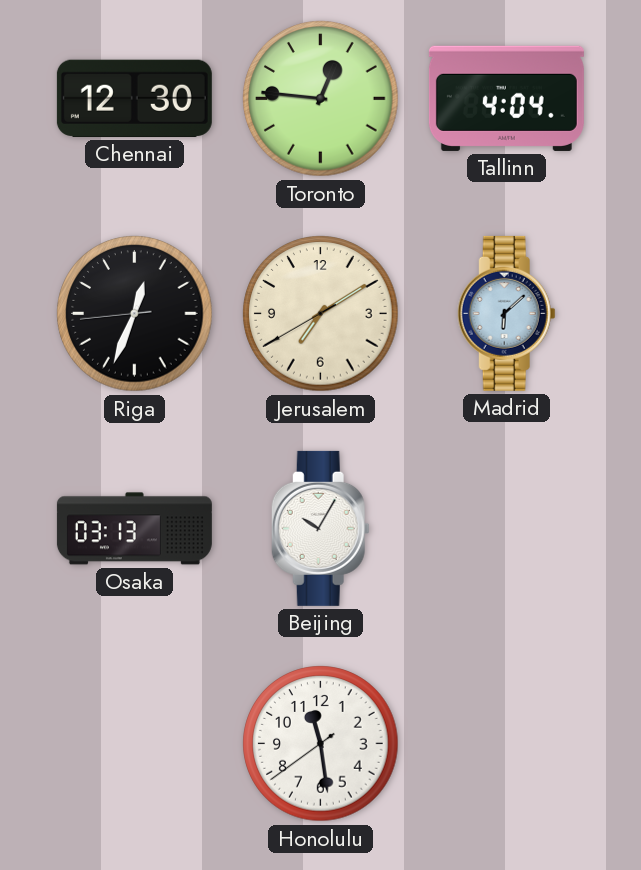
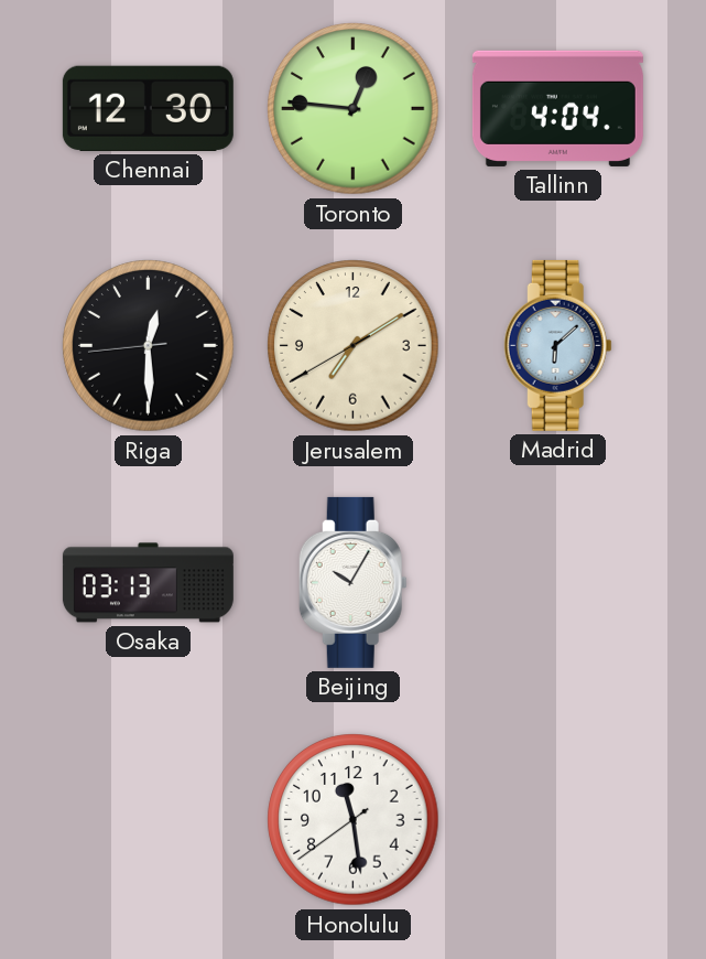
Riga: 12:33 -> 12:29
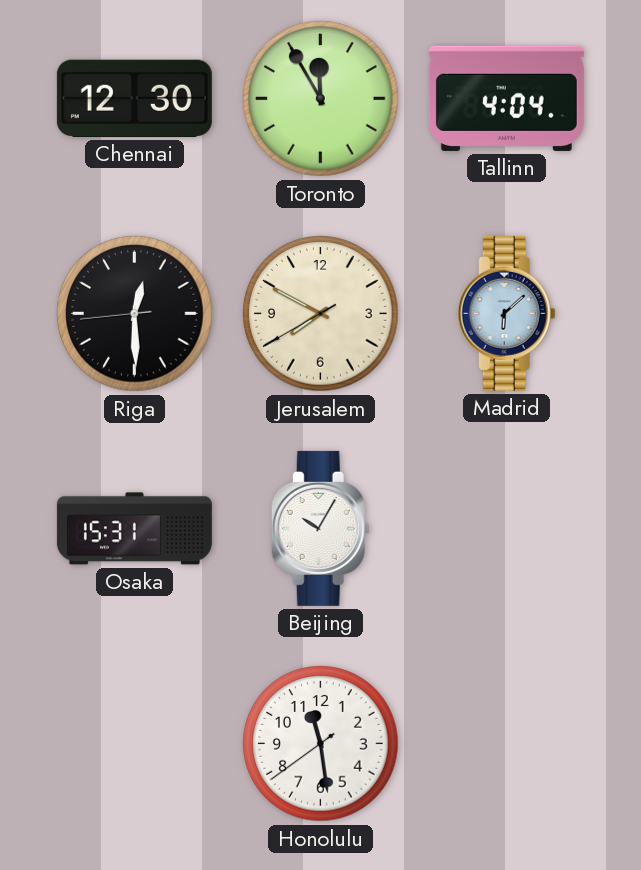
Toronto: 12:46 -> 11:55
Jerusalem: 7:09 -> 7:49
Osaka: 03:13 -> 15:31
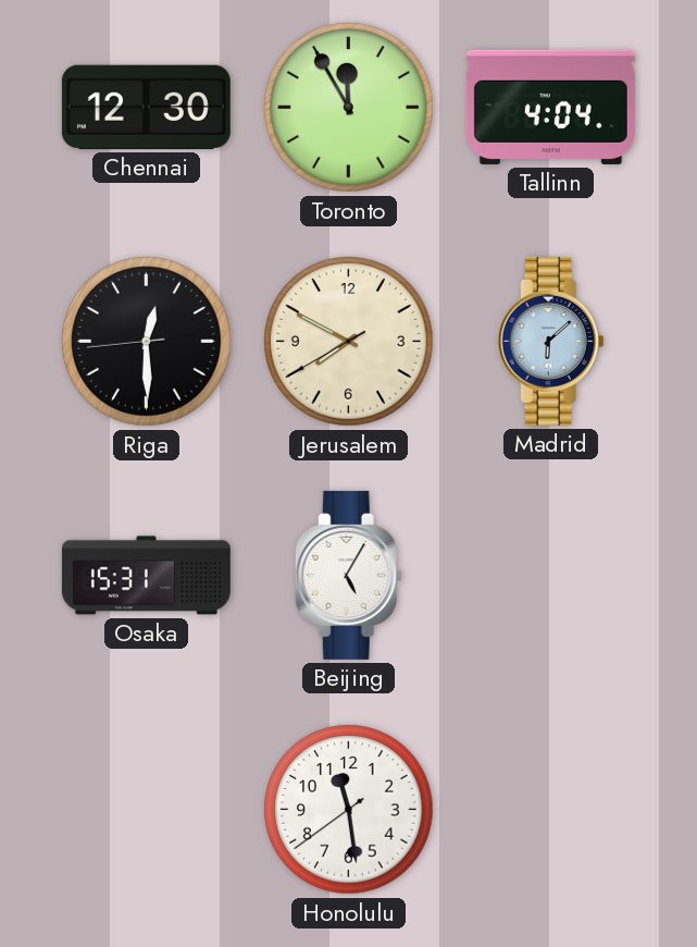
Beijing: 10:05 -> 5:05
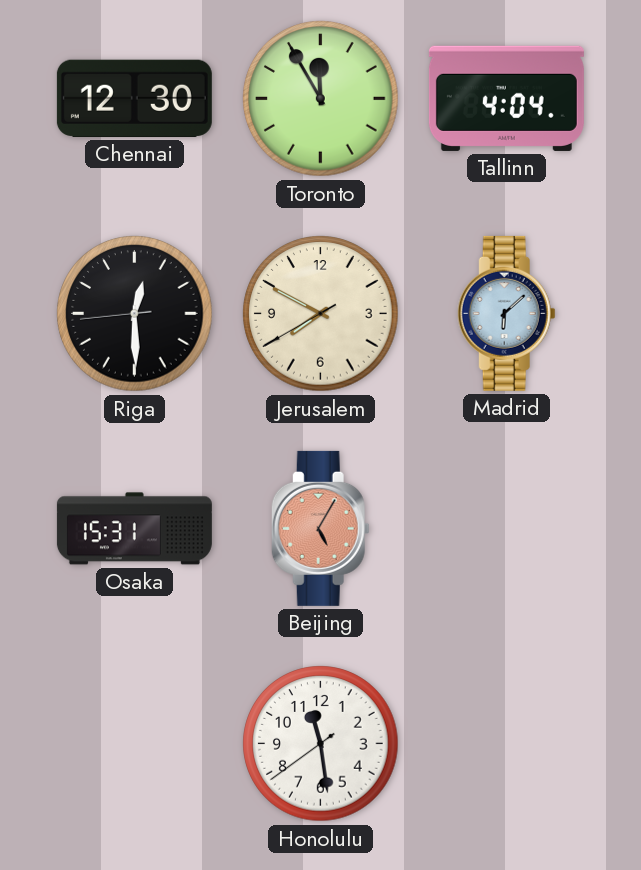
Beijing dial: white -> salmon
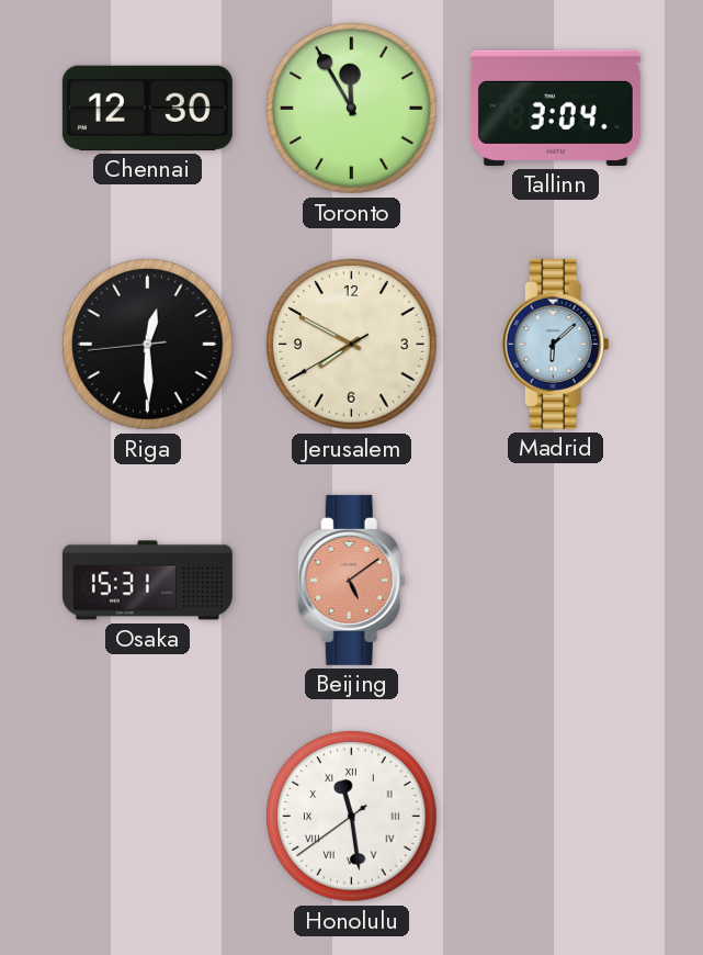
Tallinn: 4:04 -> 3:04
Beijing: 5:05 -> 5:09
Honolulu numerals: Arabic -> Roman
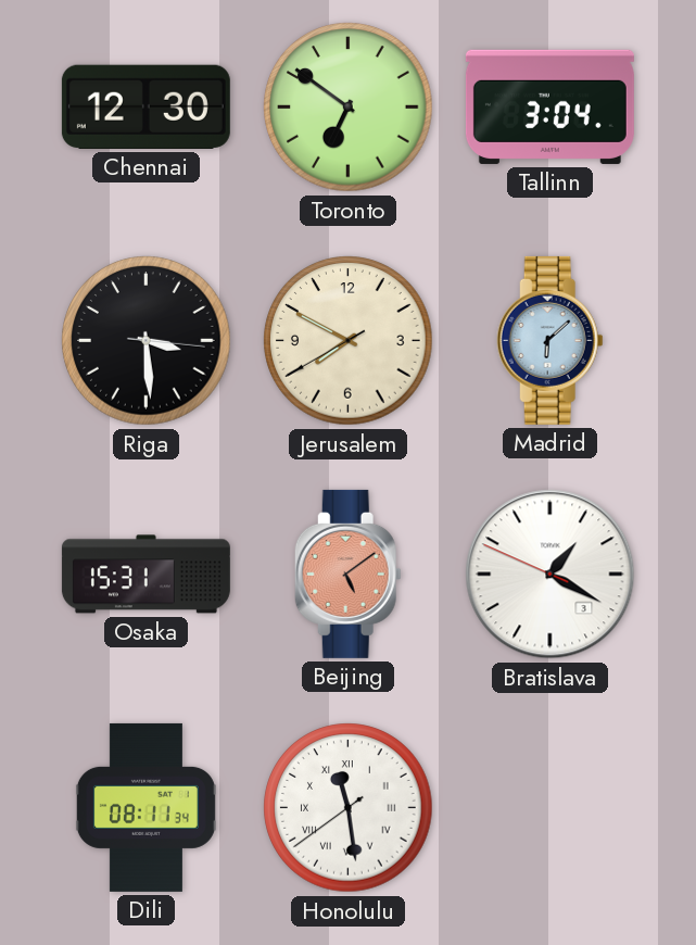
Toronto: 11:55 -> 6:51
Riga: 12:29 -> 3:29
Bratislava: none -> 1:19
Dili: none -> 08:11
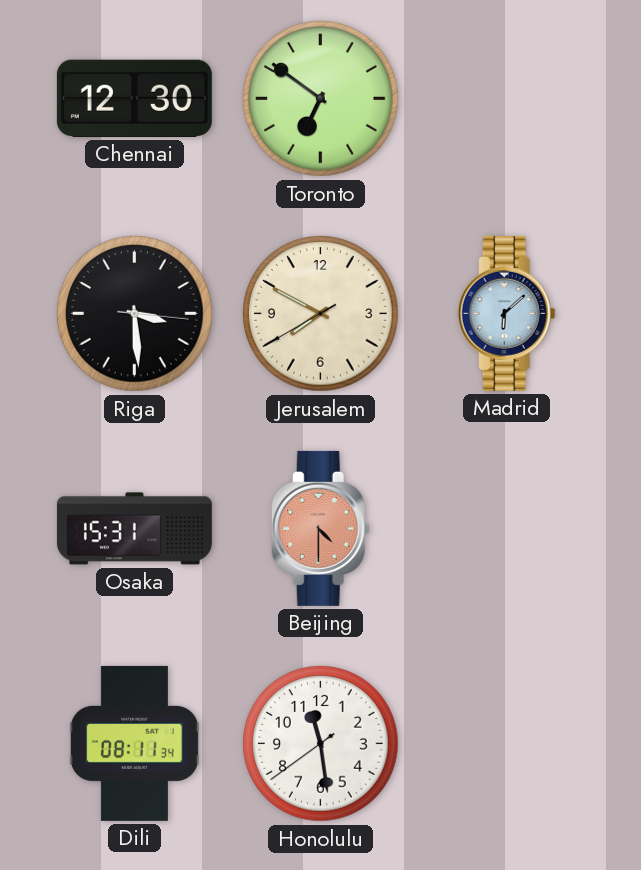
Tallinn: 3:04 -> none
Beijing: 5:09 -> 4:30
Bratislava: 1:19 -> none
Honolulu numerals: Roman -> Arabic
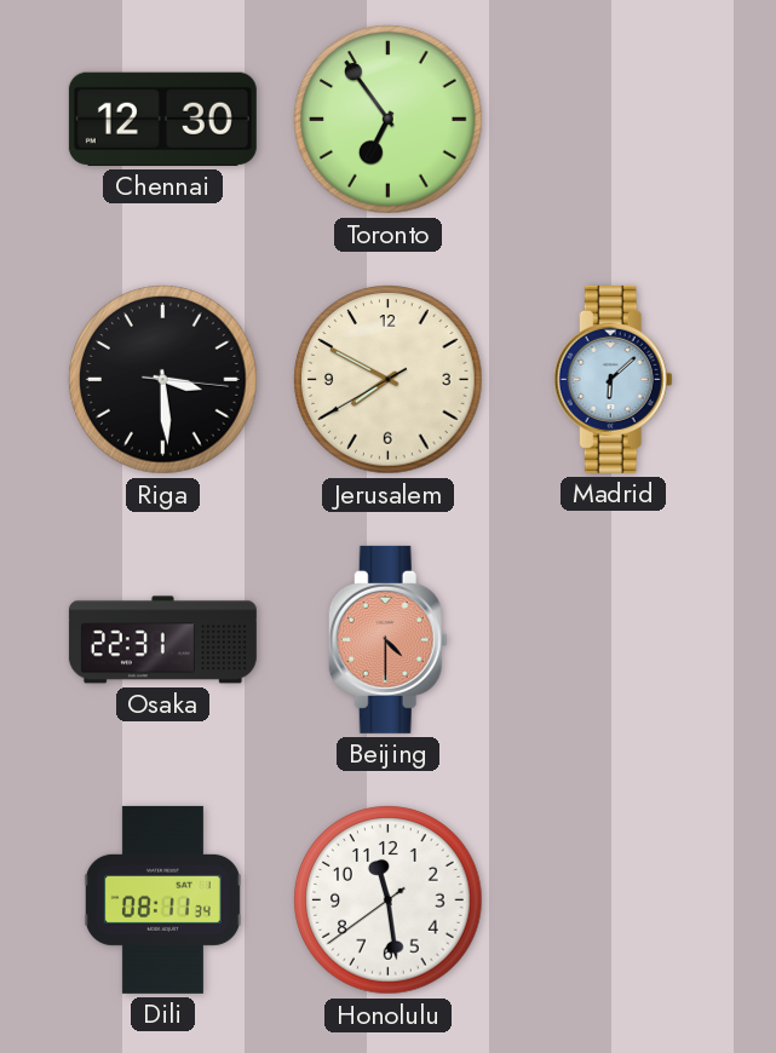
Toronto: 6:51 -> 6:54
Osaka: 15:31 -> 22:31
